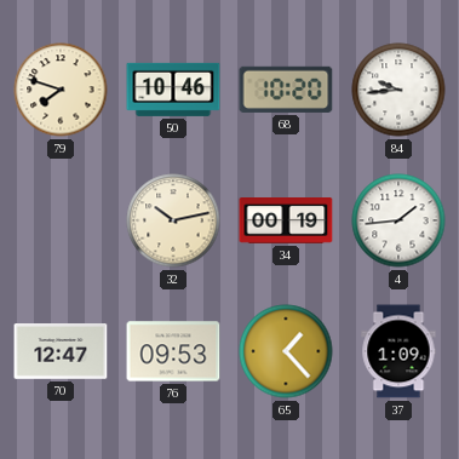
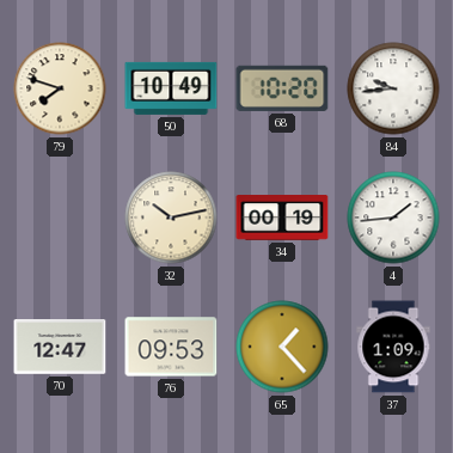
50: 10:46 -> 10:49
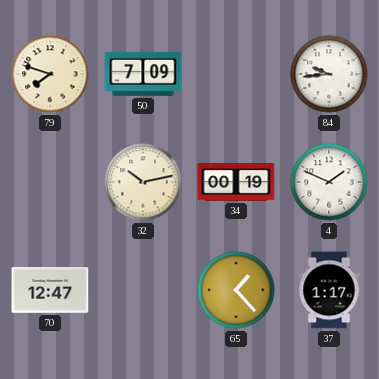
50: 10:49 -> 7:09
68: 10:20 -> none
4: 1:44 -> 1:49
76: 09:53 -> none
37: 1:09 -> 1:17
